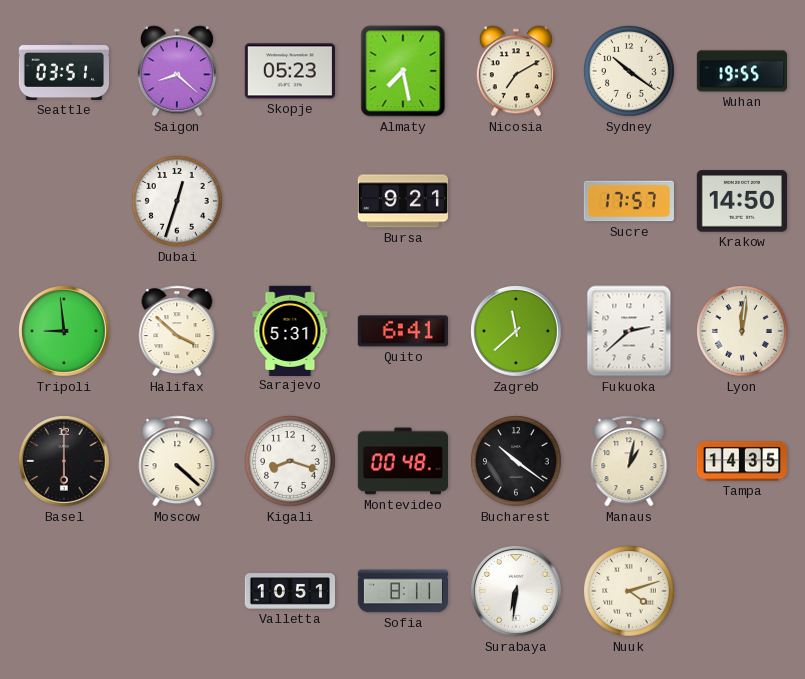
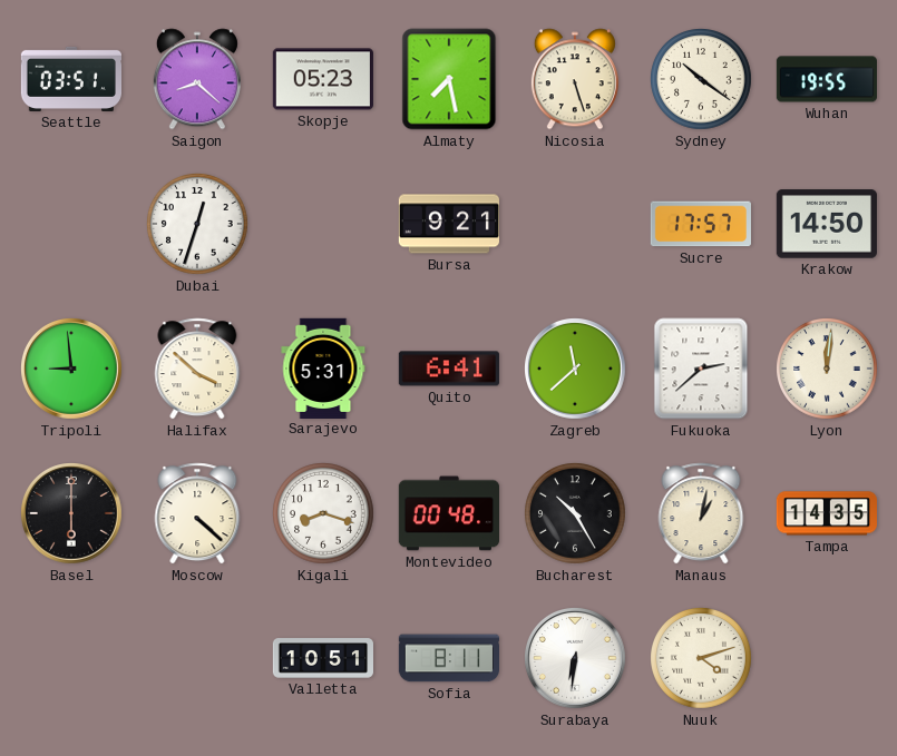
Nicosia: 7:10 -> 5:27
Bucharest: 10:21 -> 10:25
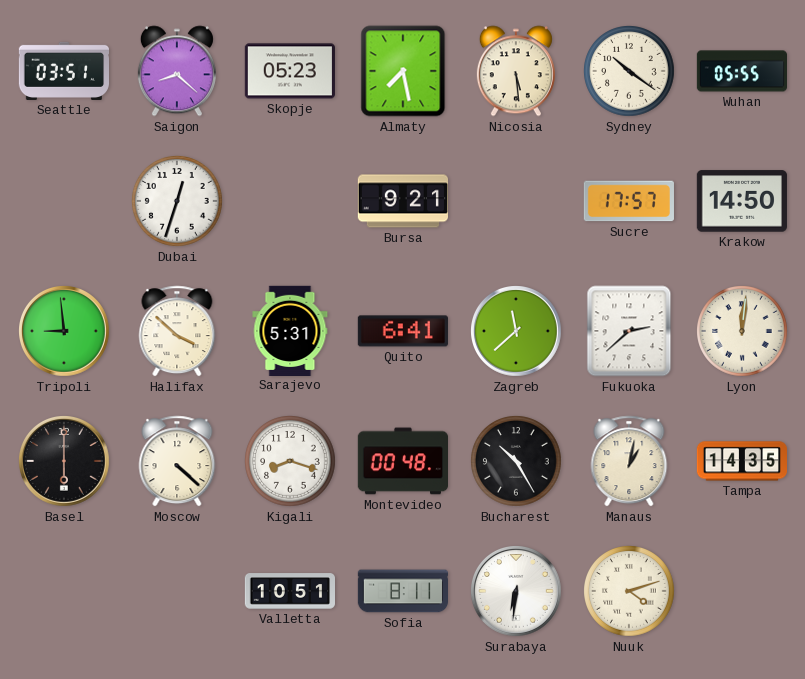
Nicosia: 5:27 -> 5:29
Wuhan: 19:55 -> 05:55
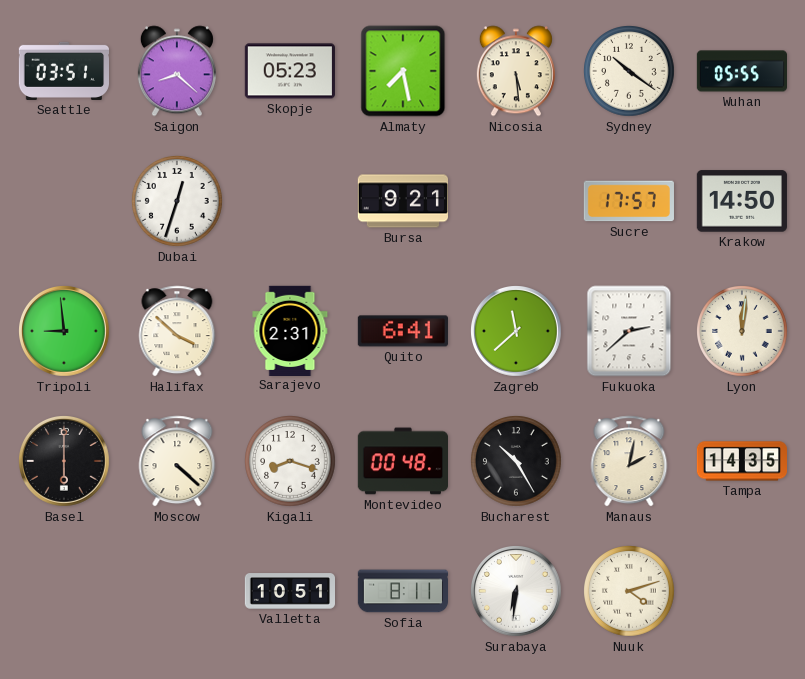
Sarajevo: 5:31 -> 2:31
Manaus: 1:02 -> 2:02
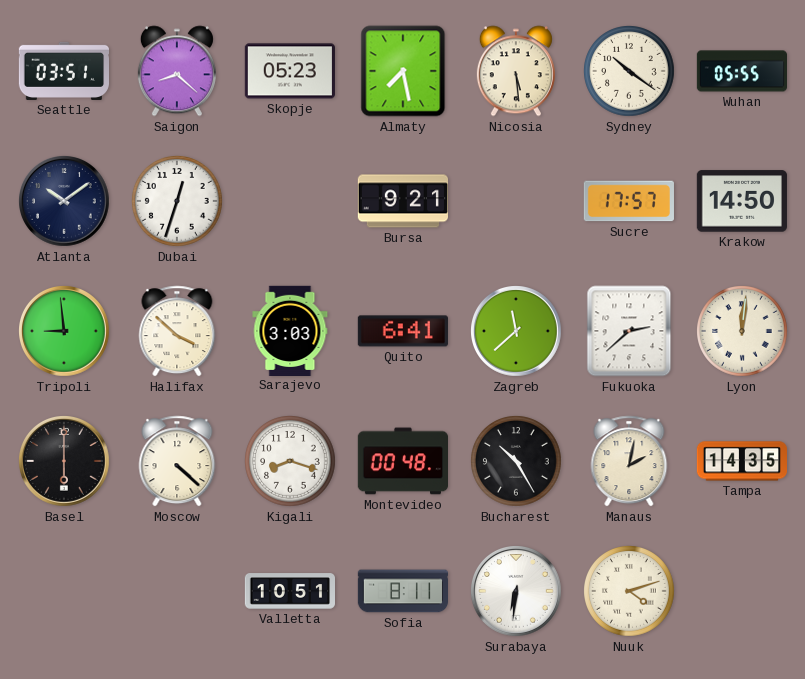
Atlanta: none -> 10:09
Sarajevo: 2:31 -> 3:03
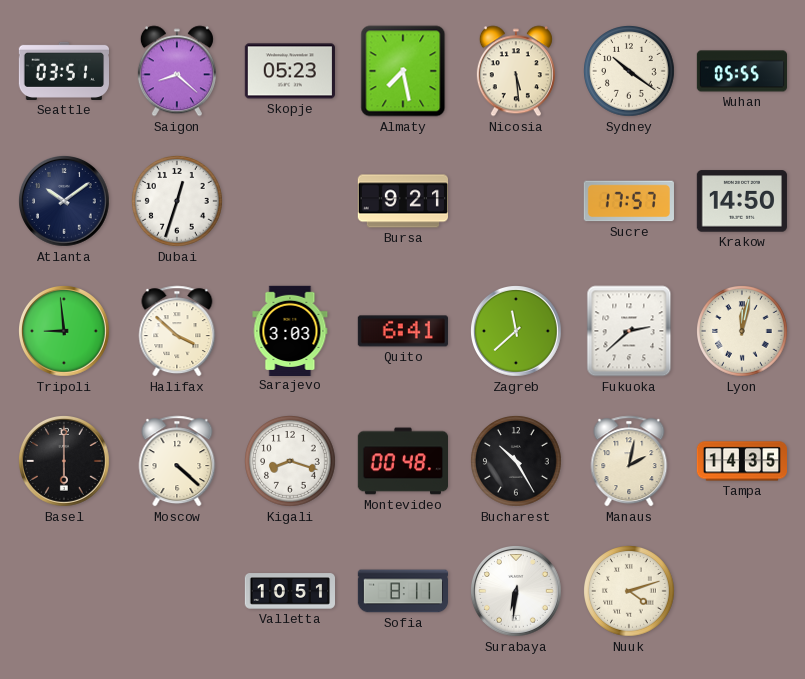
Lyon: 12:01 -> 12:02
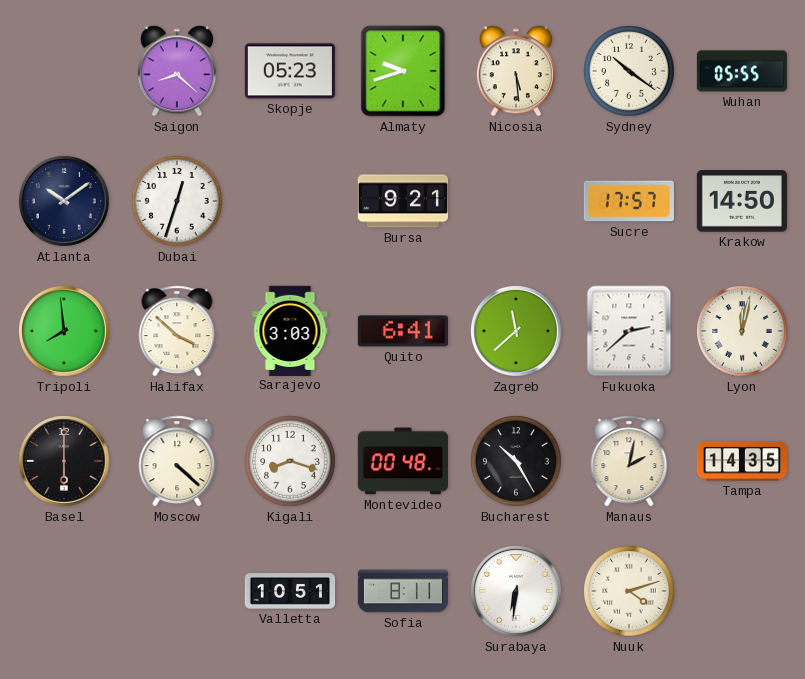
Seattle: 03:51 -> none
Almaty: 7:28 -> 9:42
Tripoli: 8:59 -> 7:59
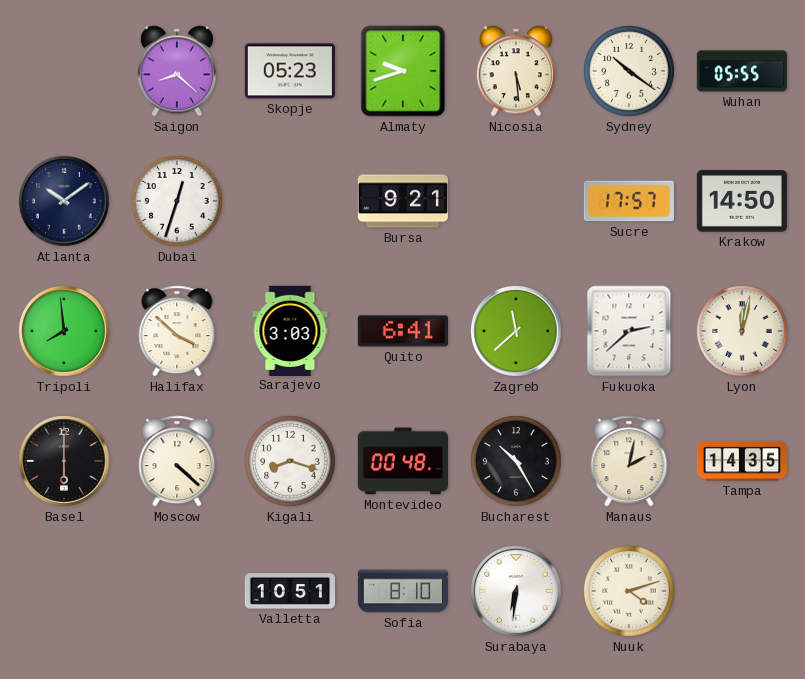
Sofia: 8:11 -> 8:10
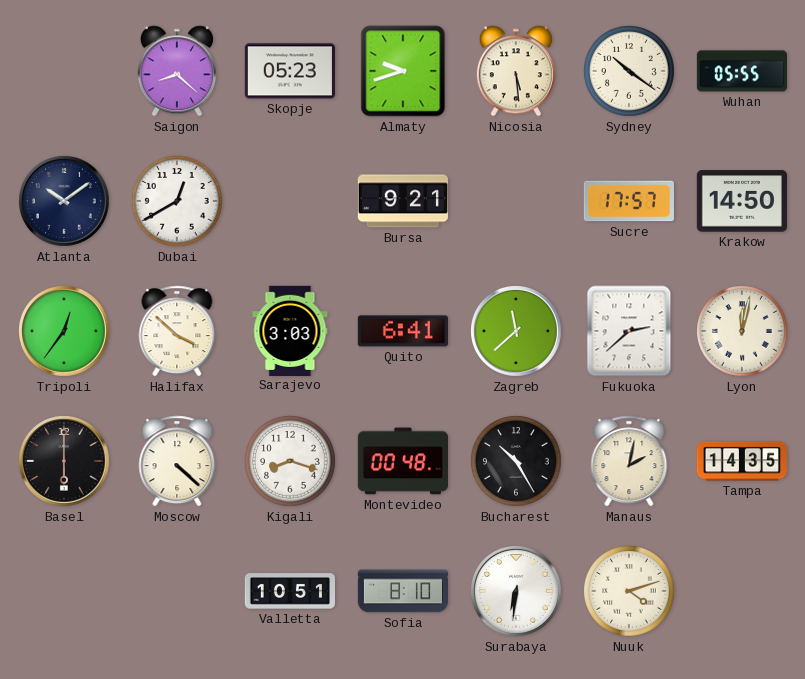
Dubai: 12:33 -> 12:40
Tripoli: 7:59 -> 12:36
